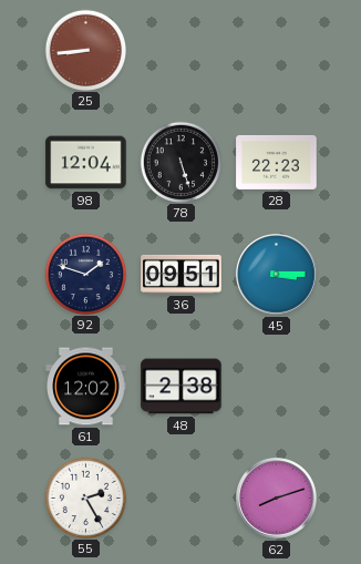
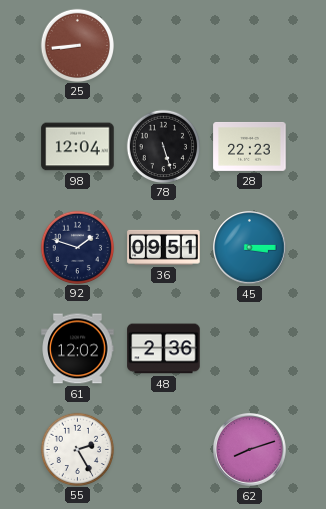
48: 2:38 -> 2:36
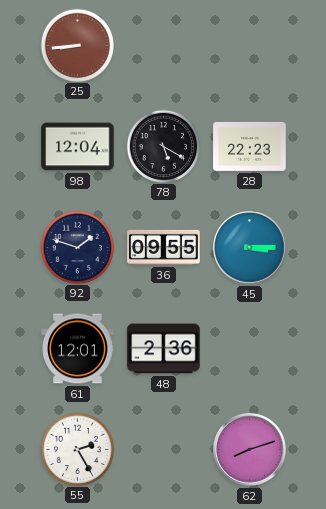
78: 5:27 -> 5:20
36: 09:51 -> 09:55
61: 12:02 -> 12:01
